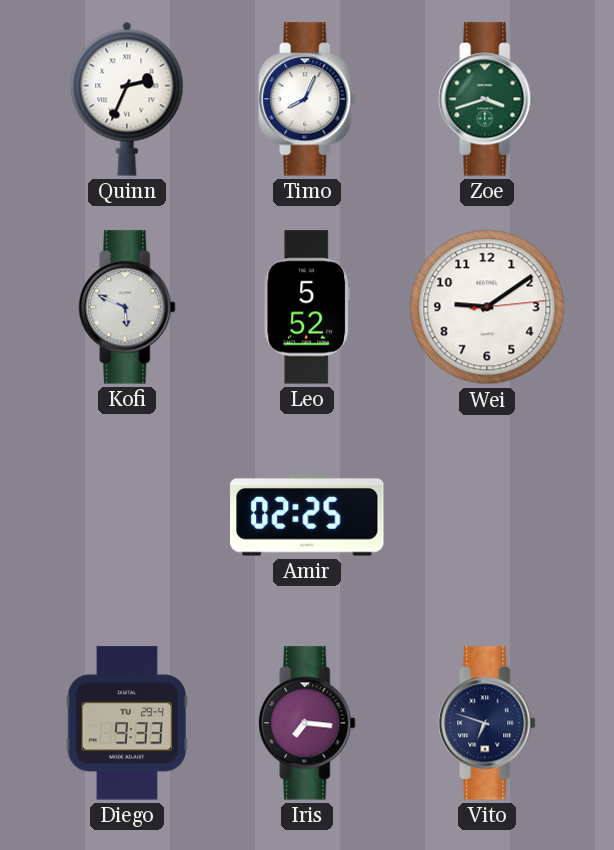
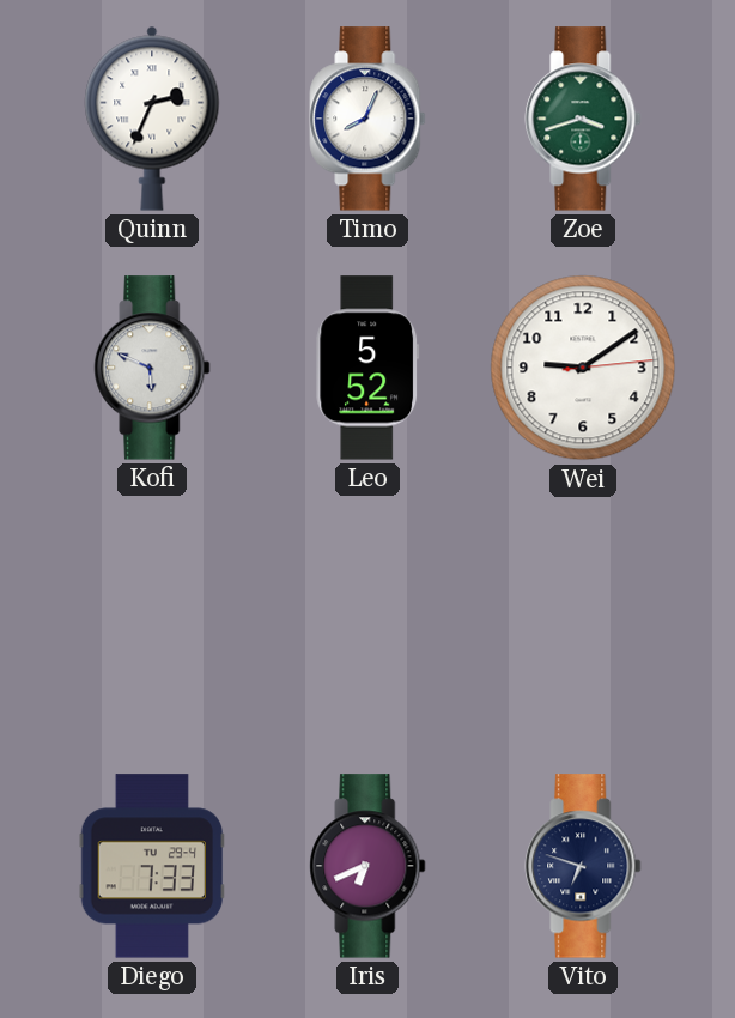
Amir: 02:25 -> none
Diego: 9:33 -> 7:33
Iris: 7:16 -> 6:41
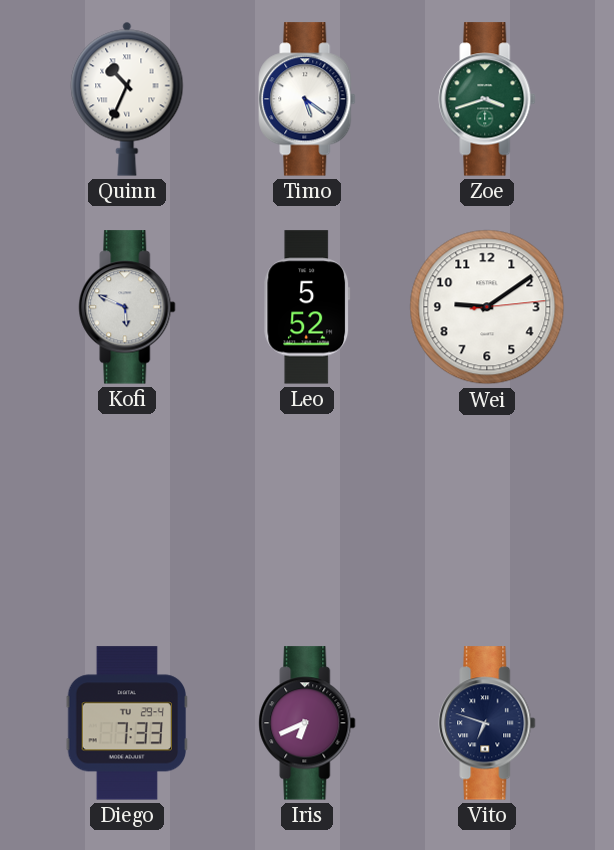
Quinn: 2:34 -> 10:34
Timo: 8:04 -> 5:21
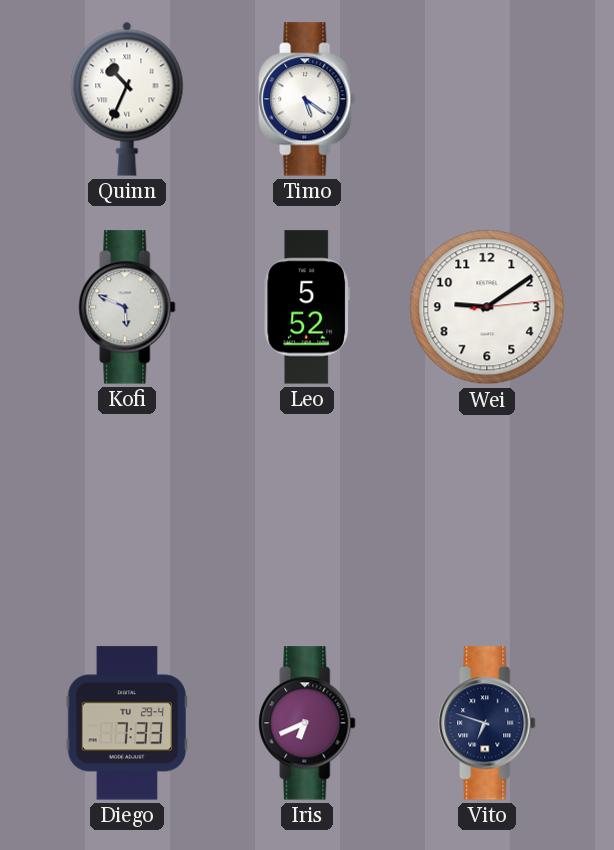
Zoe: 3:42 -> none
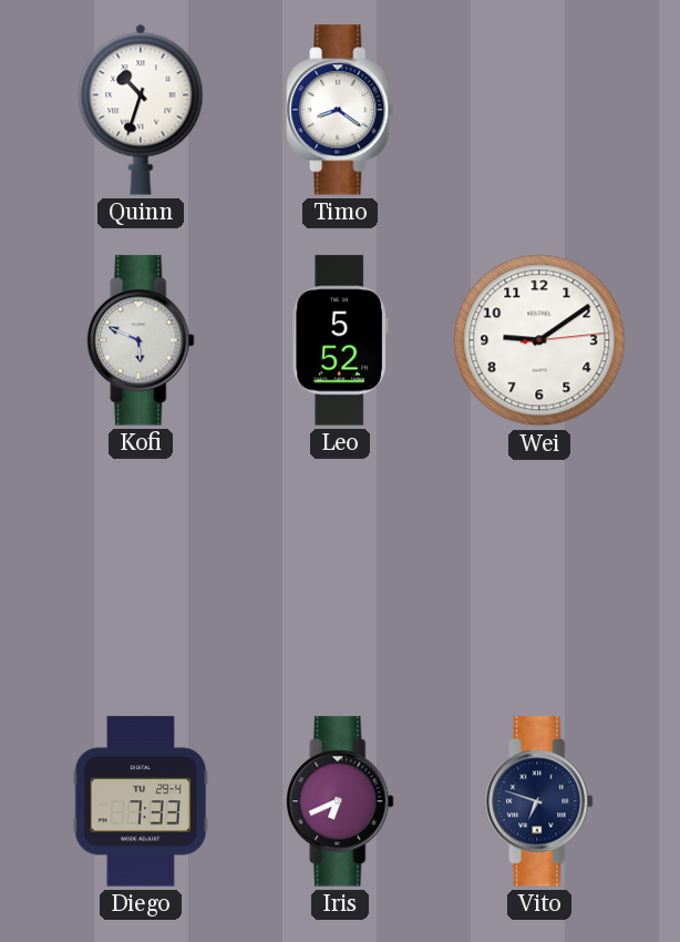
Quinn: 10:34 -> 10:33
Timo: 5:21 -> 8:21
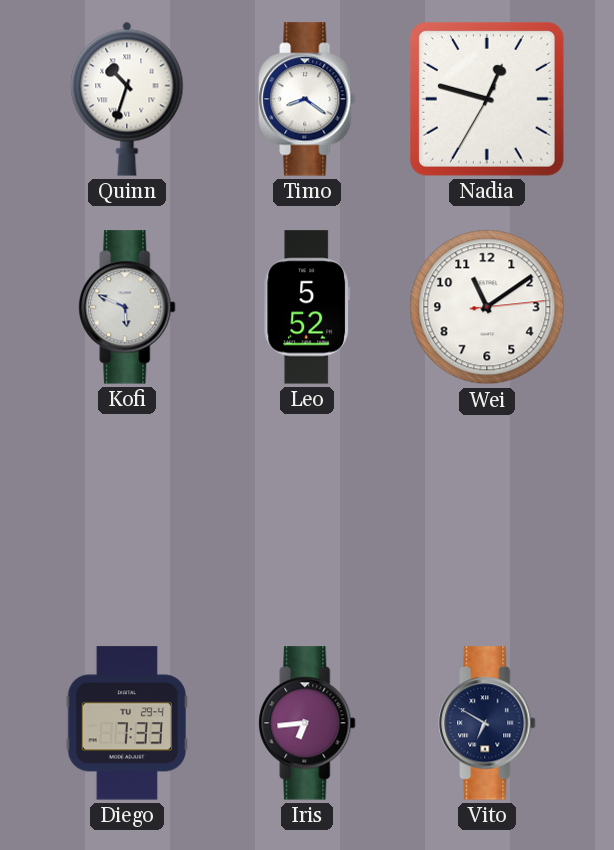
Nadia: none -> 12:47
Wei: 9:09 -> 11:09
Iris: 6:41 -> 6:44
Vito: 6:48 -> 6:50
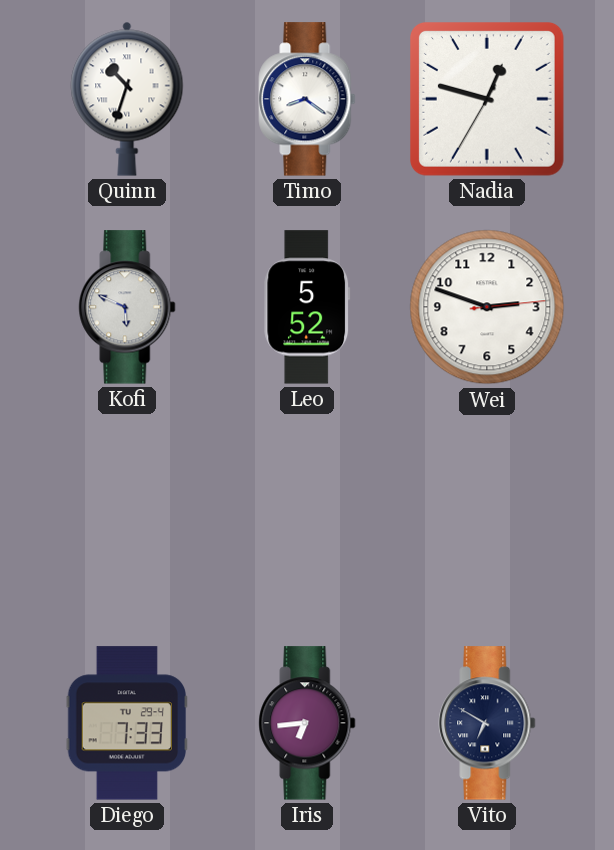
Wei: 11:09 -> 2:48
